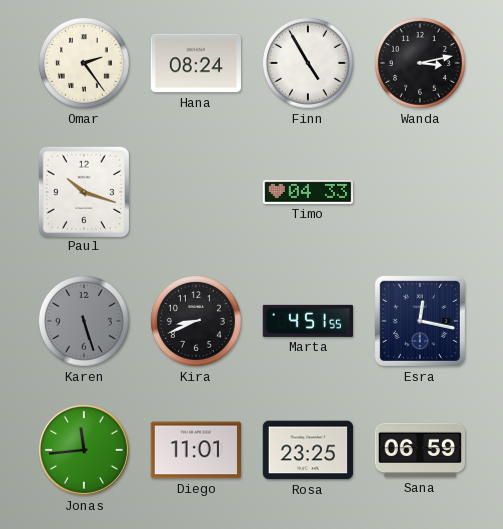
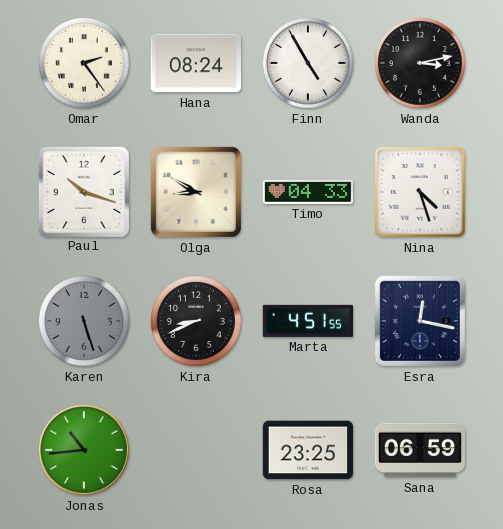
Olga: none -> 8:50
Nina: none -> 4:27
Jonas: 11:44 -> 10:44
Diego: 11:01 -> none
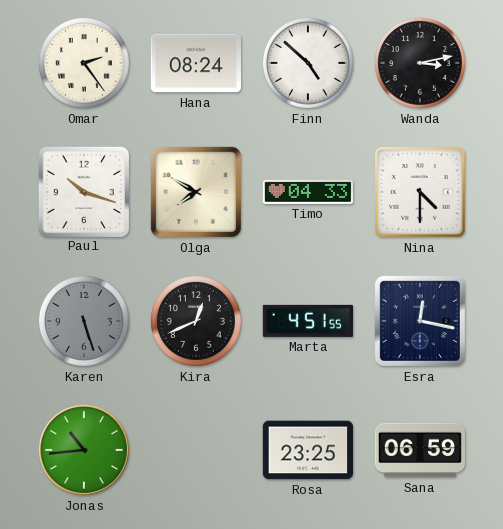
Finn: 4:55 -> 4:52
Olga: 8:50 -> 7:50
Nina: 4:27 -> 4:30
Kira: 8:41 -> 12:41
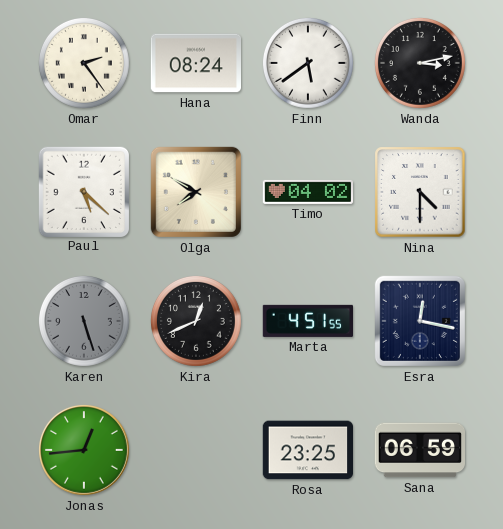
Finn: 4:52 -> 5:39
Paul: 10:18 -> 5:22
Timo: 04:33 -> 04:02
Jonas: 10:44 -> 12:44
